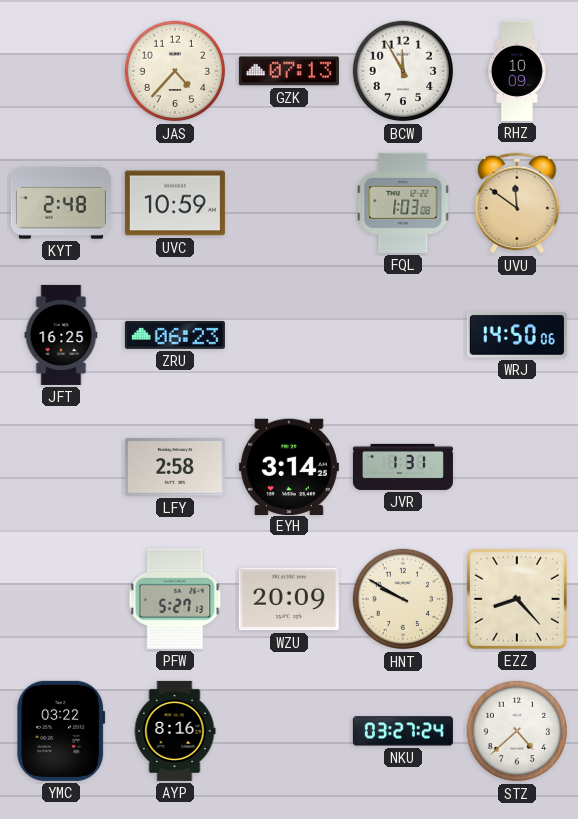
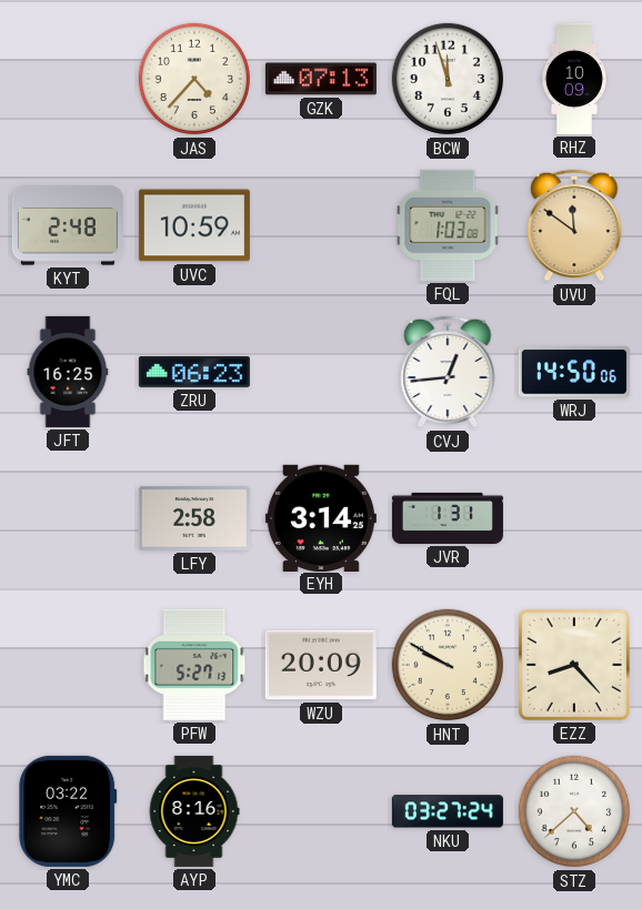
BCW: 11:55 -> 11:57
CVJ: none -> 12:44
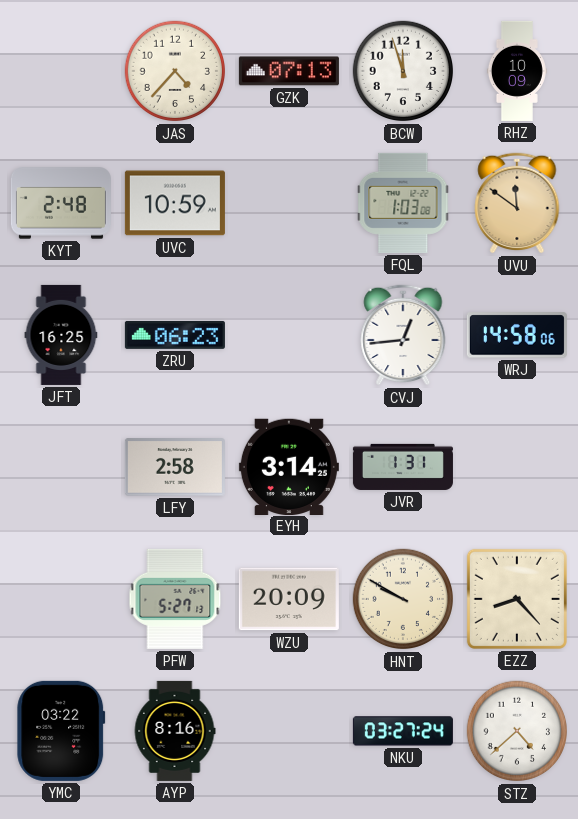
WRJ: 14:50 -> 14:58
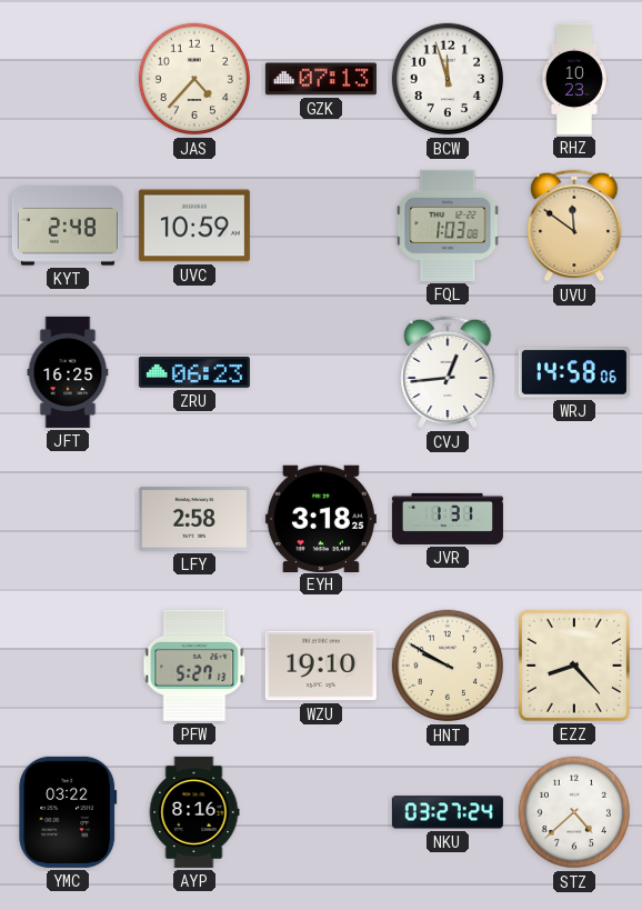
RHZ: 10:09 -> 10:23
EYH: 3:14 -> 3:18
WZU: 20:09 -> 19:10
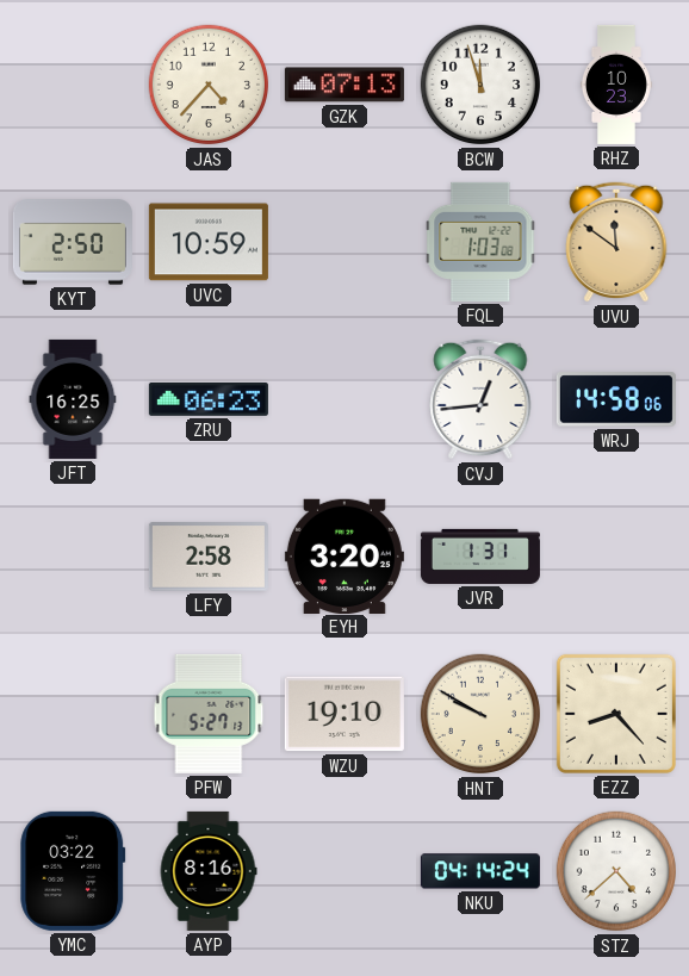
KYT: 2:48 -> 2:50
EYH: 3:18 -> 3:20
NKU: 03:27 -> 04:14
